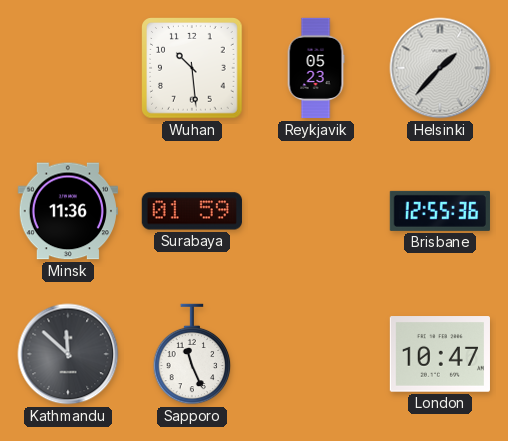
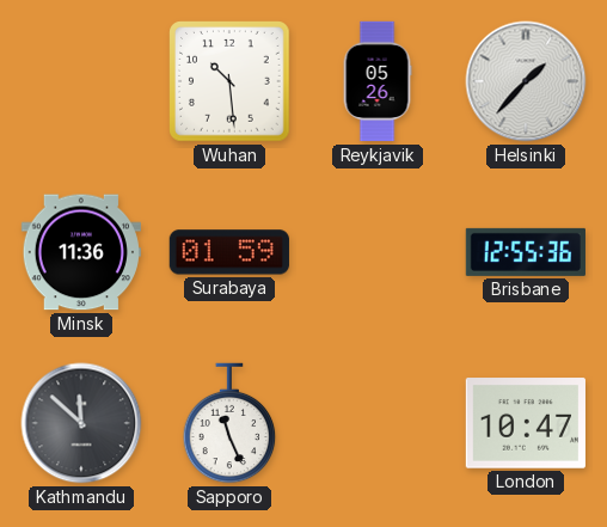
Reykjavik: 05:23 -> 05:26
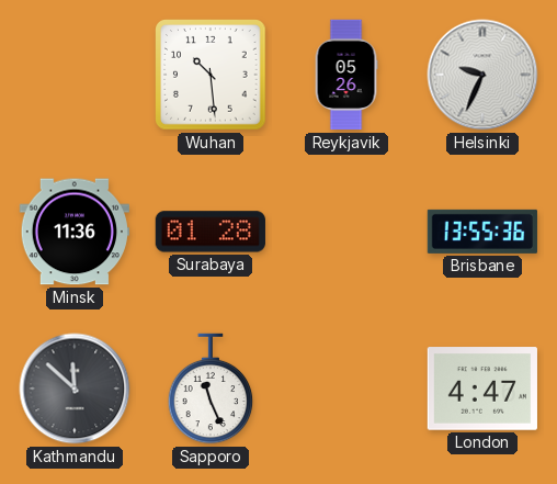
Helsinki: 1:37 -> 9:34
Surabaya: 01:59 -> 01:28
Brisbane: 12:55 -> 13:55
London: 10:47 -> 4:47
